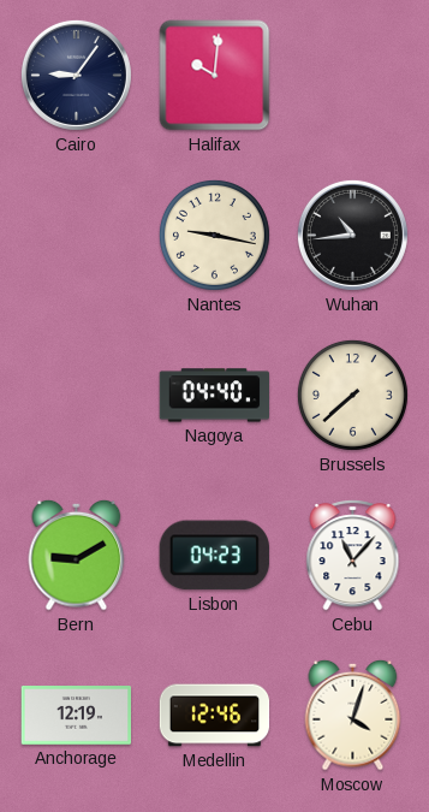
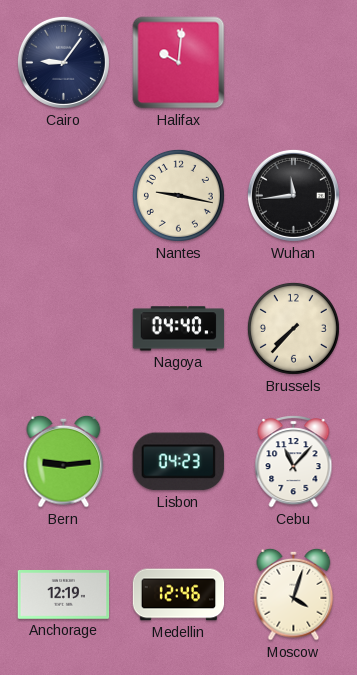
Wuhan: 10:44 -> 11:44
Brussels: 7:38 -> 7:37
Bern: 9:10 -> 9:14
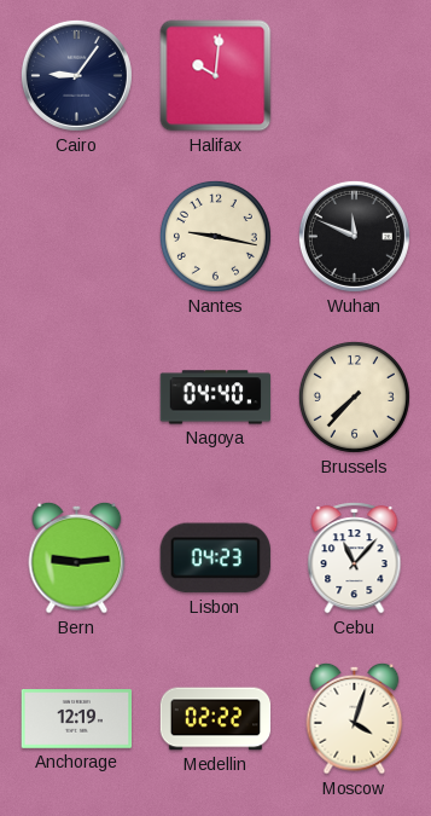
Wuhan: 11:44 -> 11:49
Medellin: 12:46 -> 02:22
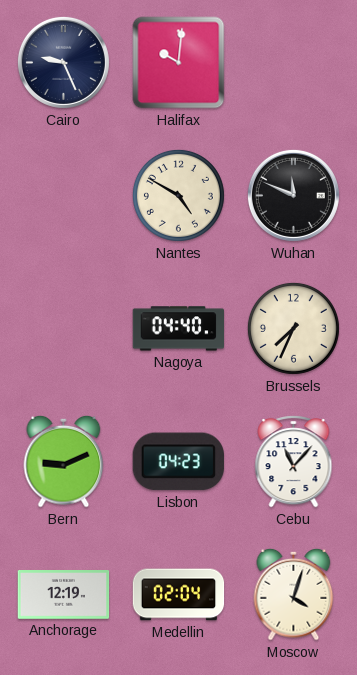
Cairo: 9:06 -> 9:26
Nantes: 9:17 -> 4:50
Brussels: 7:37 -> 7:34
Bern: 9:14 -> 9:11
Medellin: 02:22 -> 02:04
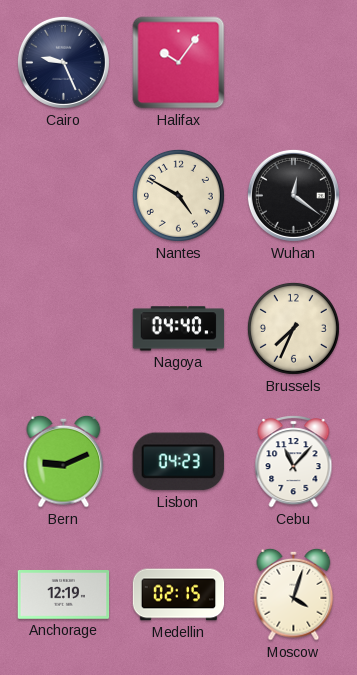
Halifax: 10:01 -> 10:06
Wuhan: 11:49 -> 12:21
Medellin: 02:04 -> 02:15
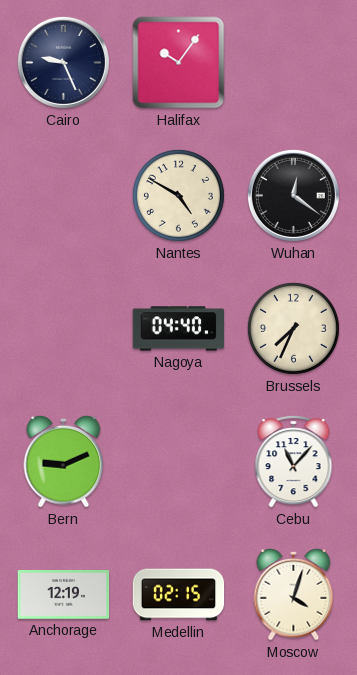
Lisbon: 04:23 -> none
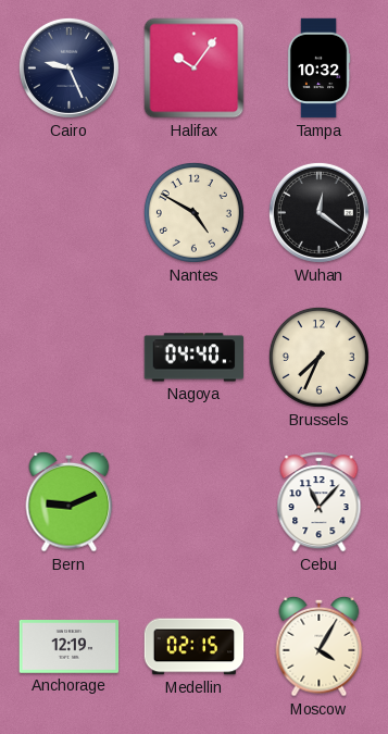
Tampa: none -> 10:32
Moscow: 4:03 -> 4:05
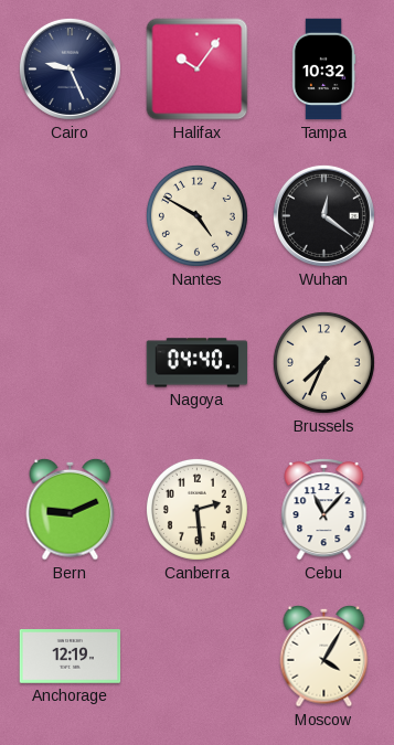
Canberra: none -> 2:29
Medellin: 02:15 -> none
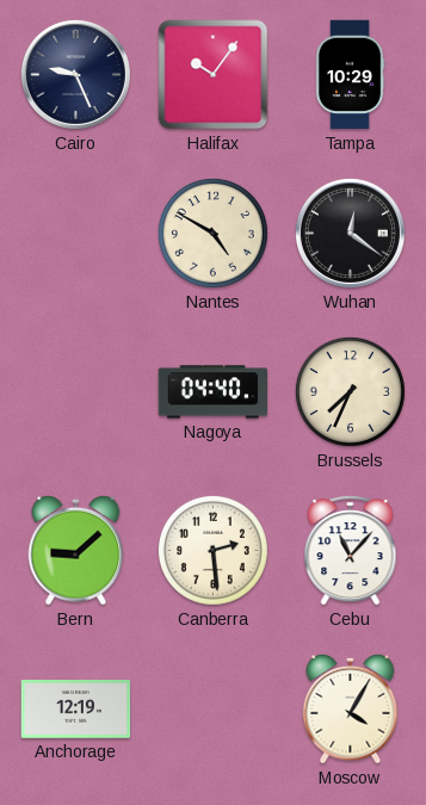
Tampa: 10:32 -> 10:29
Bern: 9:11 -> 9:08
